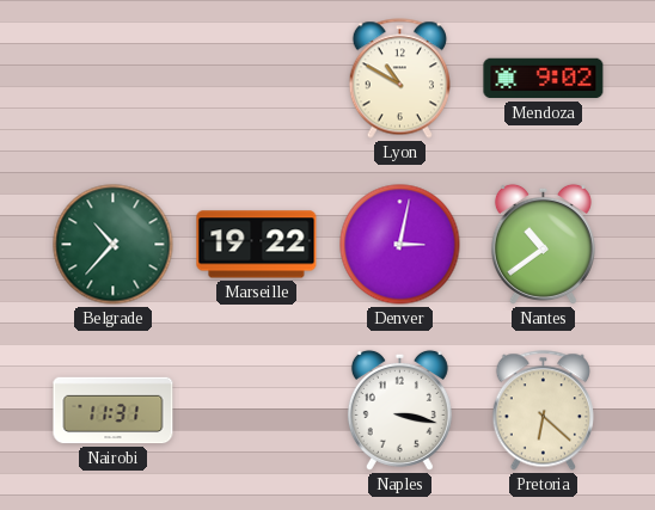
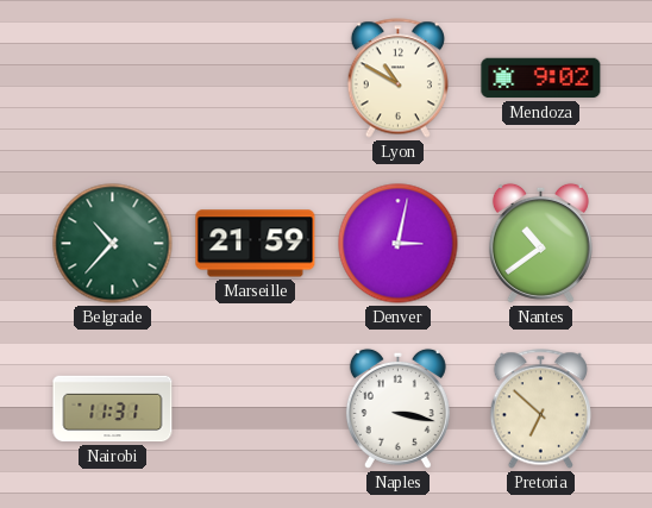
Marseille: 19:22 -> 21:59
Pretoria: 6:22 -> 6:52
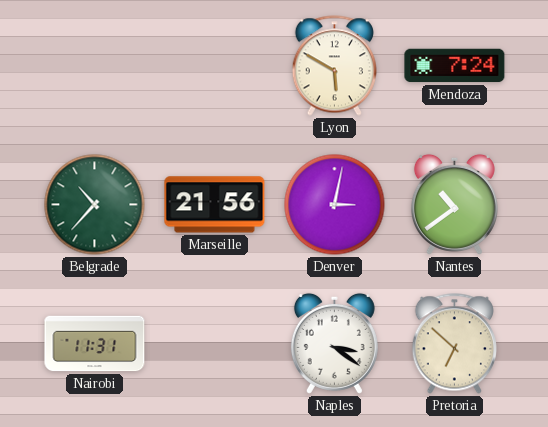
Lyon: 10:50 -> 5:50
Mendoza: 9:02 -> 7:24
Marseille: 21:59 -> 21:56
Naples: 3:17 -> 3:21
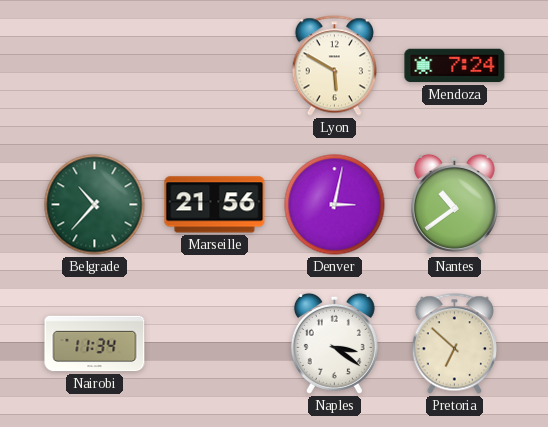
Nairobi: 11:31 -> 11:34
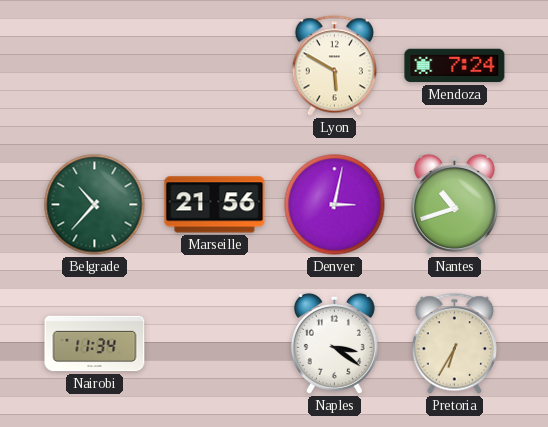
Nantes: 10:39 -> 10:42
Pretoria: 6:52 -> 6:35
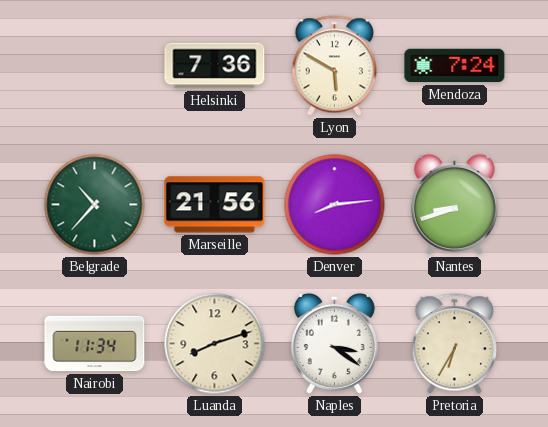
Helsinki: none -> 7:36
Denver: 3:02 -> 8:14
Nantes: 10:42 -> 8:42
Luanda: none -> 8:12
